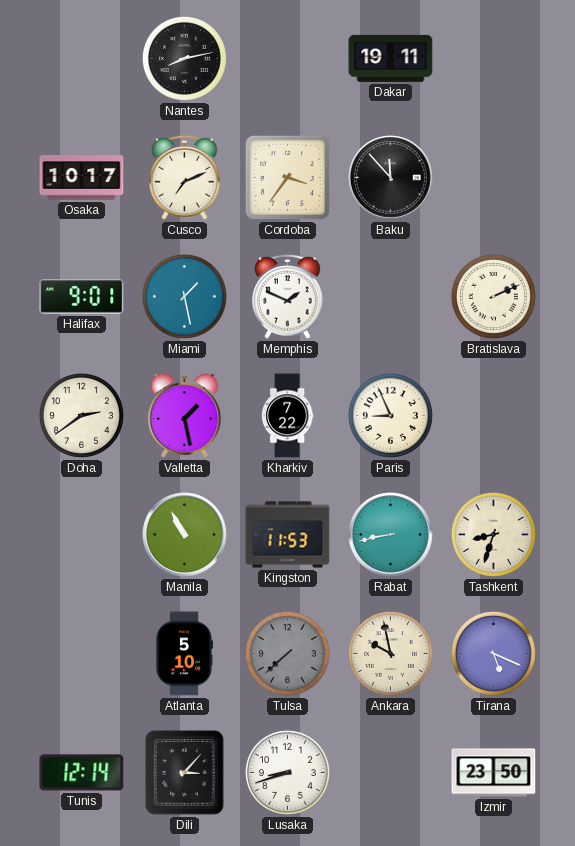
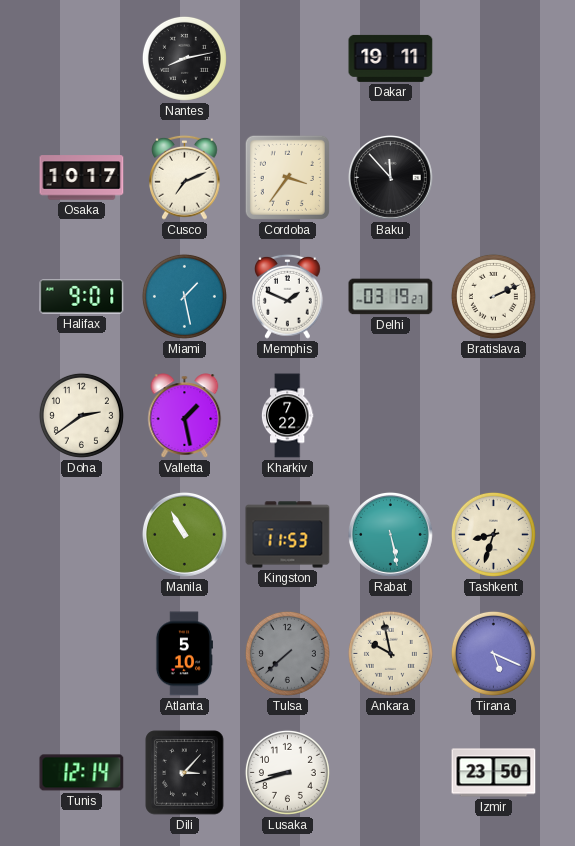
Delhi: none -> 03:19
Paris: 8:56 -> none
Rabat: 8:43 -> 5:28
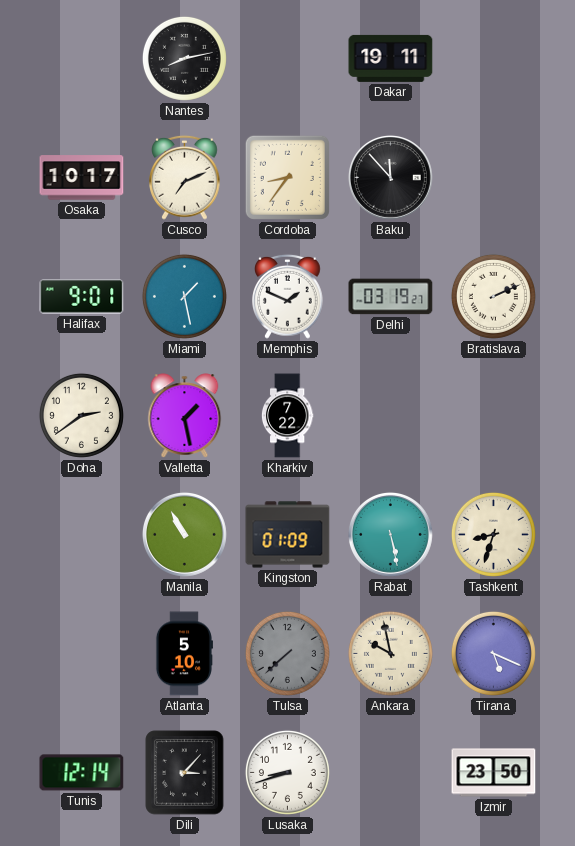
Cordoba: 3:36 -> 8:36
Kingston: 11:53 -> 01:09
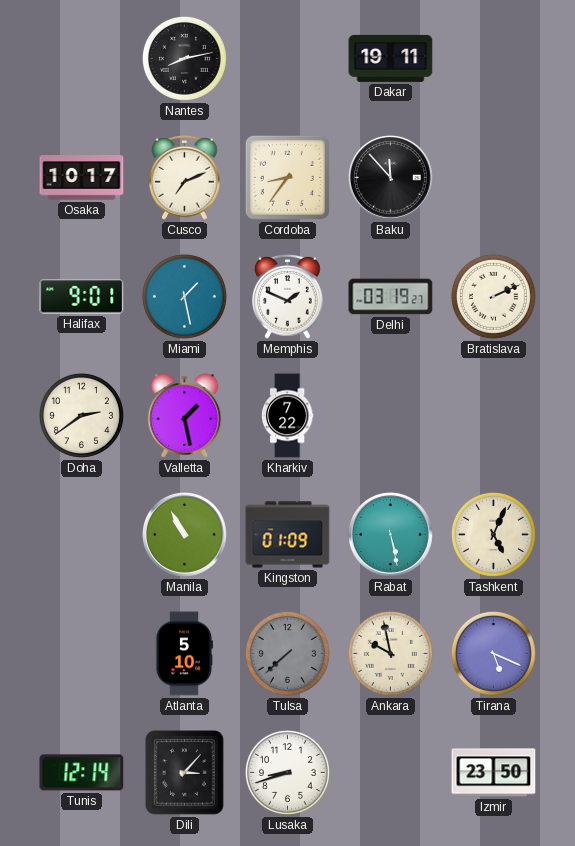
Tashkent: 8:33 -> 5:04
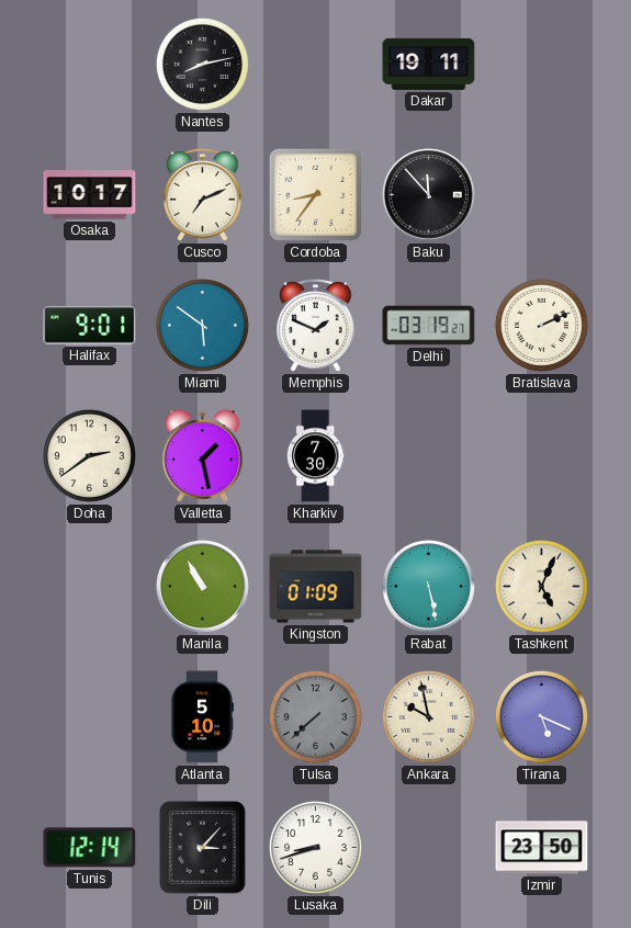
Miami: 1:28 -> 5:51
Kharkiv: 7:22 -> 7:30
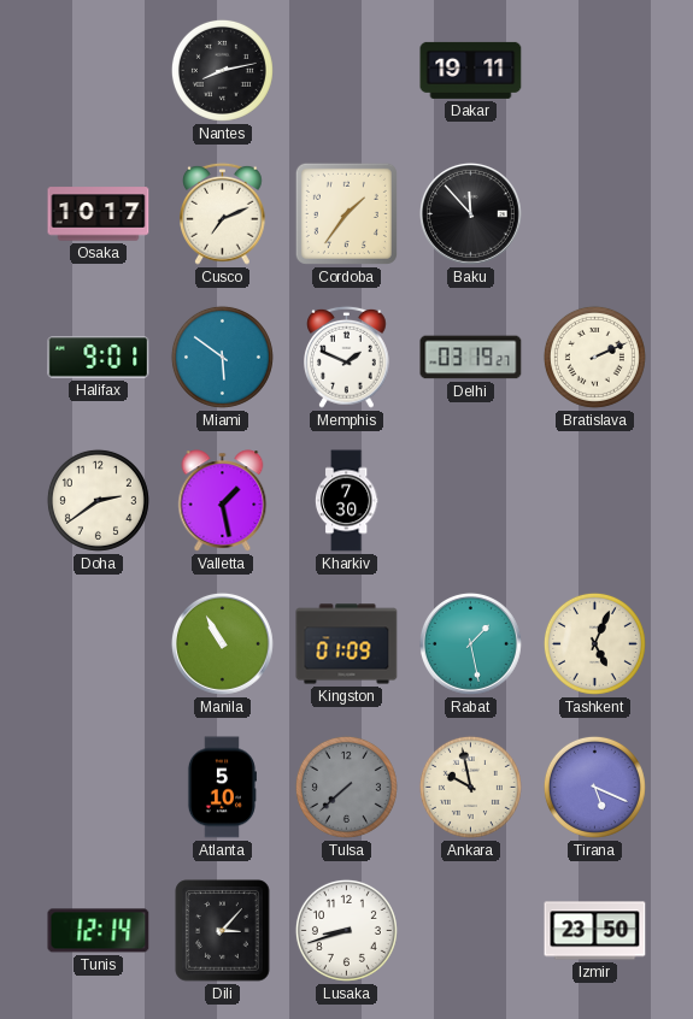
Cordoba: 8:36 -> 1:36
Rabat: 5:28 -> 1:28
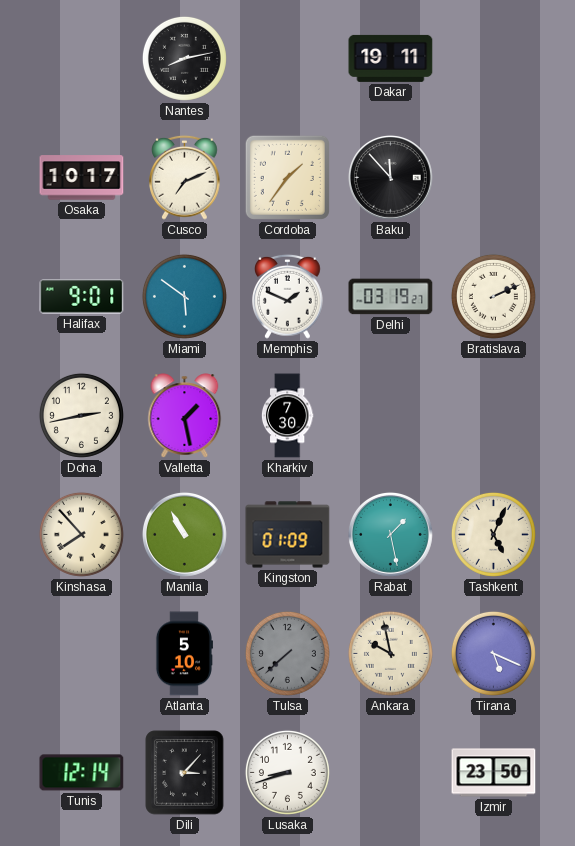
Doha: 2:39 -> 2:43
Kinshasa: none -> 7:53
